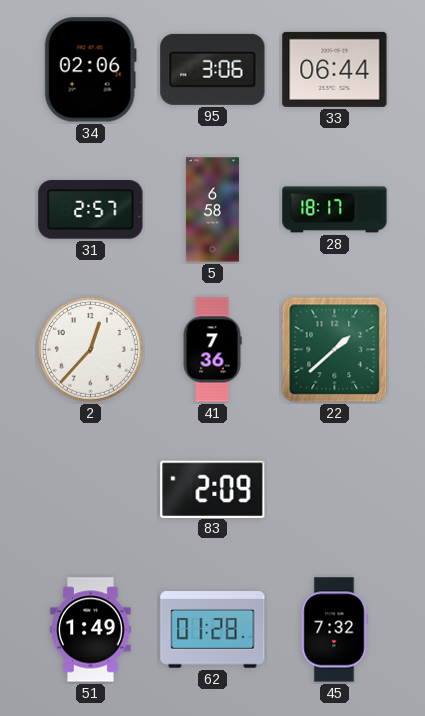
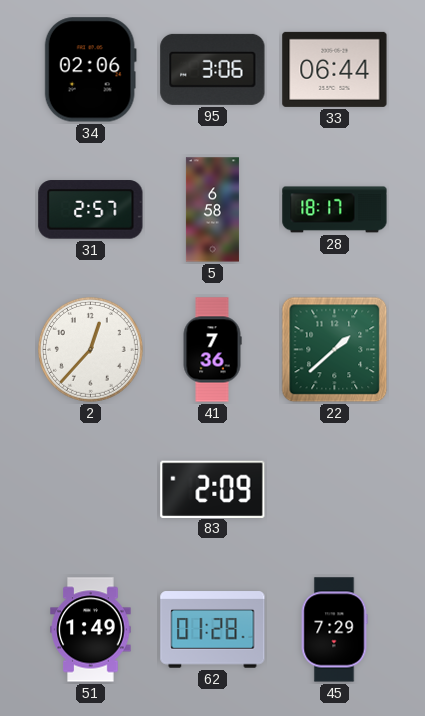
45: 7:32 -> 7:29
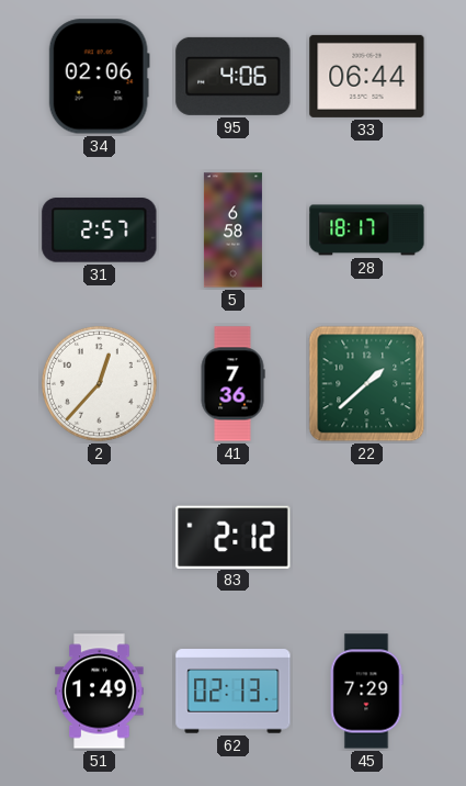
95: 3:06 -> 4:06
83: 2:09 -> 2:12
62: 01:28 -> 02:13
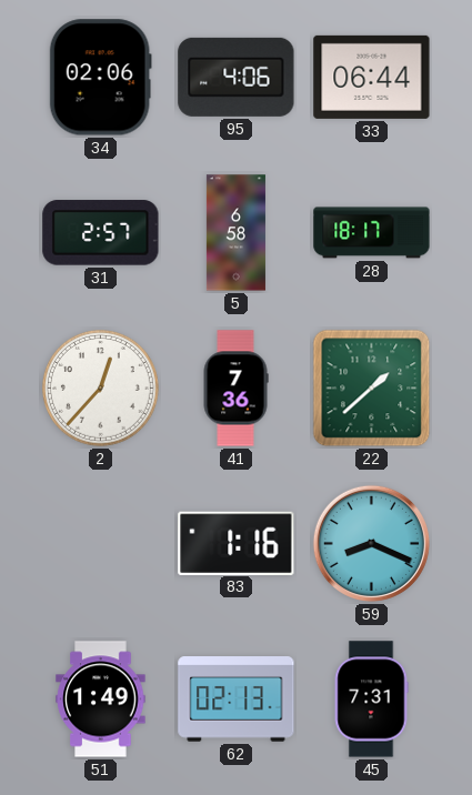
83: 2:12 -> 1:16
59: none -> 8:19
45: 7:29 -> 7:31
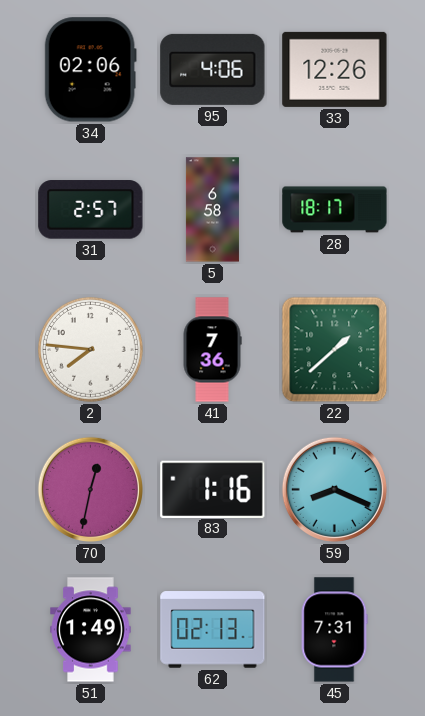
33: 06:44 -> 12:26
2: 12:37 -> 7:46
70: none -> 12:32
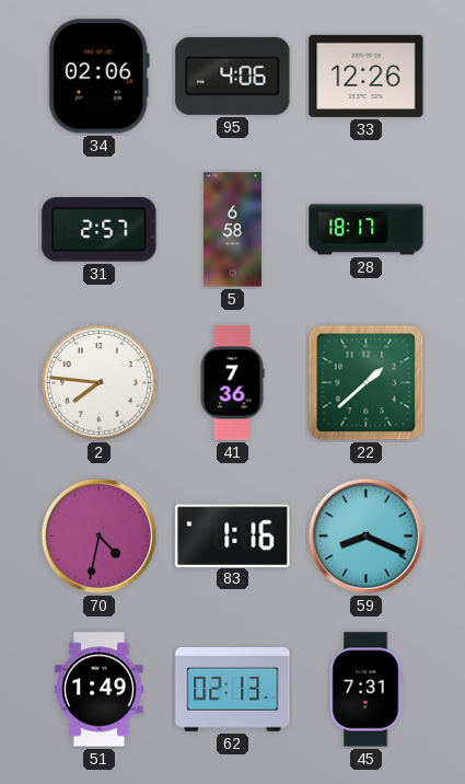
70: 12:32 -> 4:32
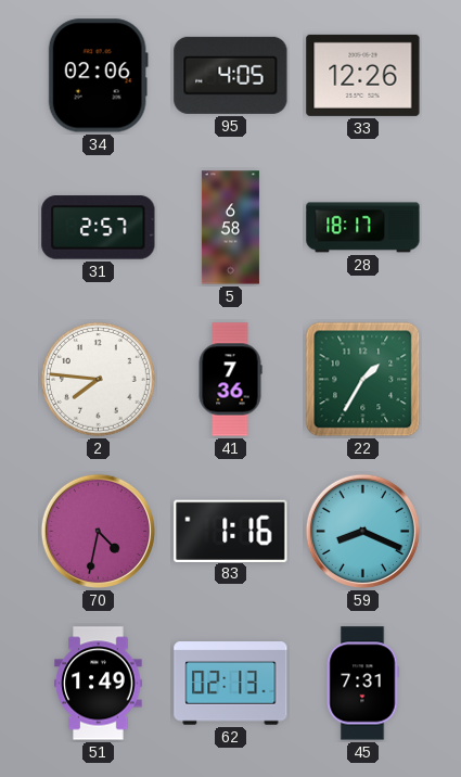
95: 4:06 -> 4:05
22: 1:38 -> 1:35
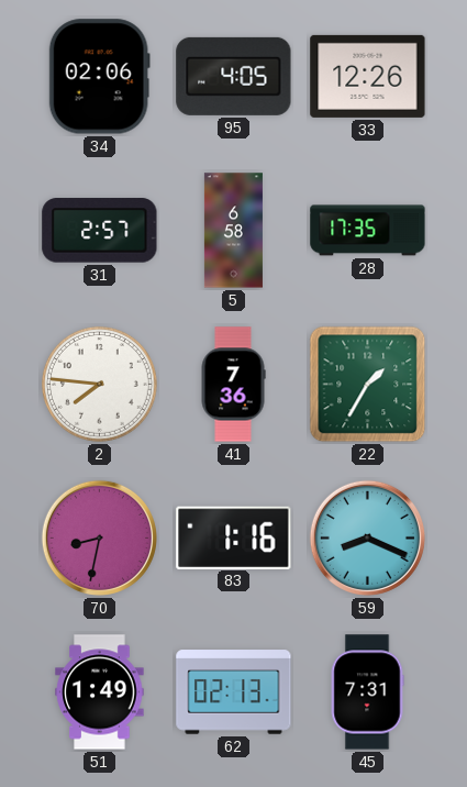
28: 18:17 -> 17:35
70: 4:32 -> 8:32
